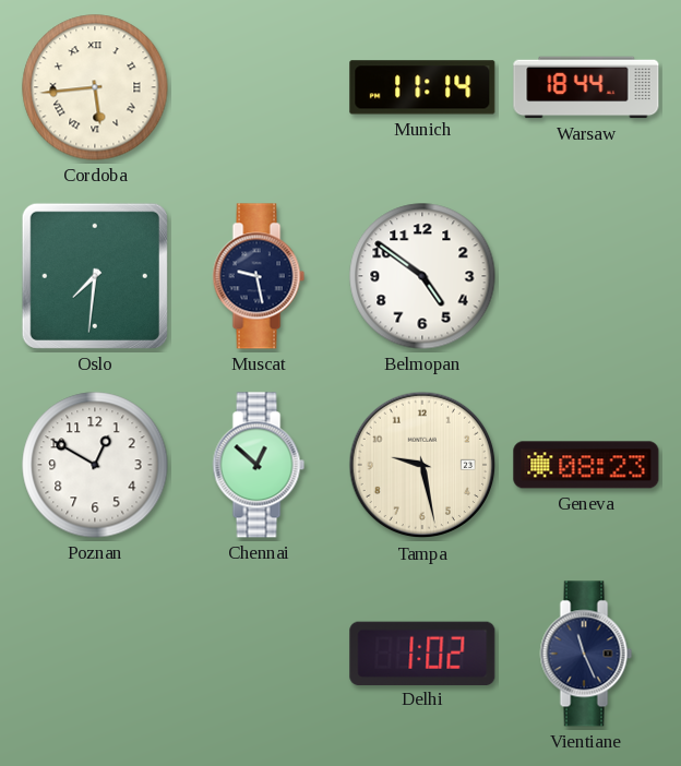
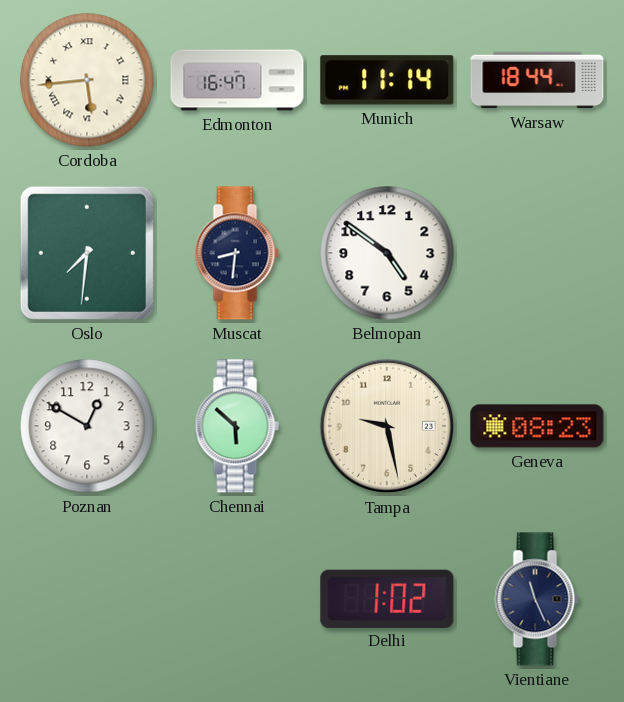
Edmonton: none -> 16:47
Muscat: 9:28 -> 8:31
Chennai: 12:52 -> 5:52
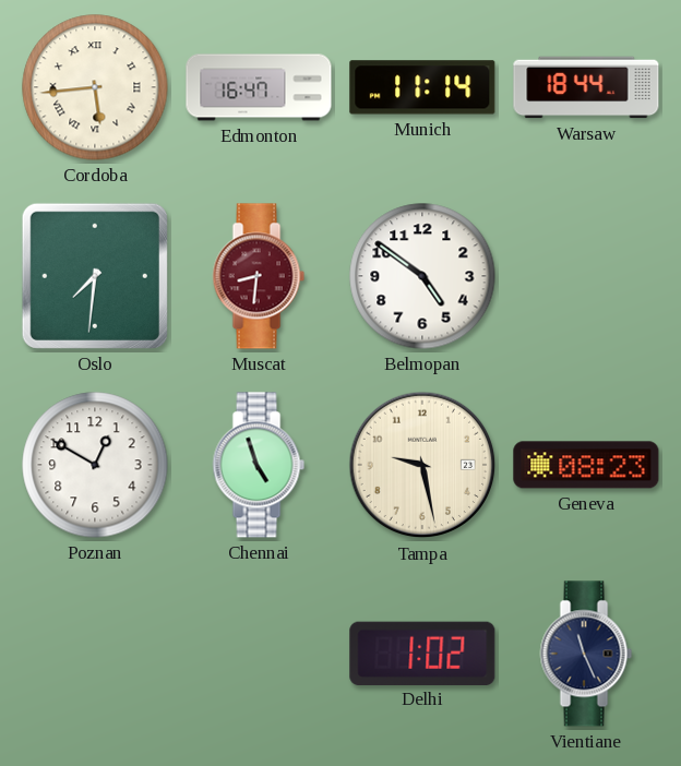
Muscat dial: navy -> burgundy
Chennai: 5:52 -> 4:57
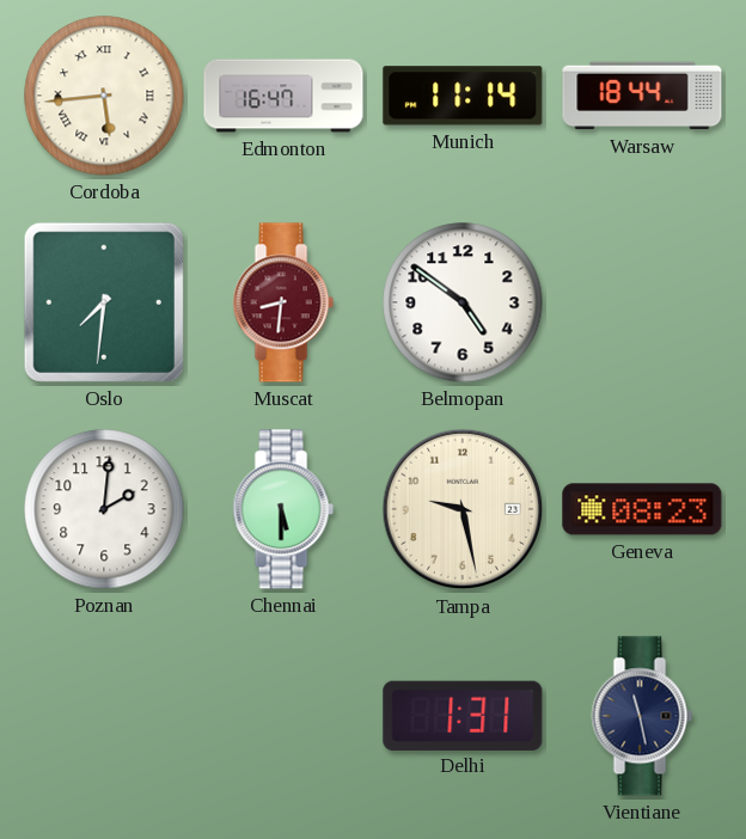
Poznan: 12:50 -> 2:01
Chennai: 4:57 -> 5:30
Delhi: 1:02 -> 1:31
Vientiane: 11:26 -> 11:28
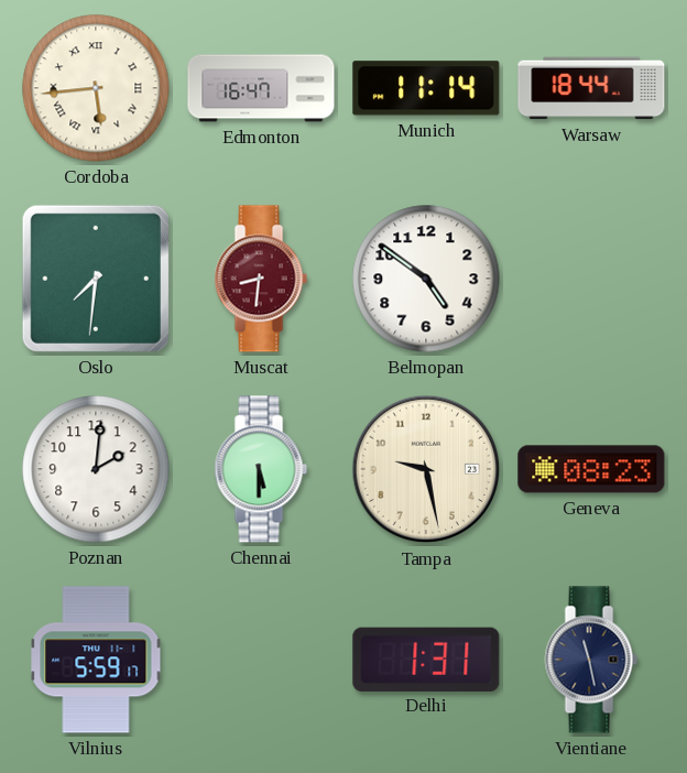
Vilnius: none -> 5:59
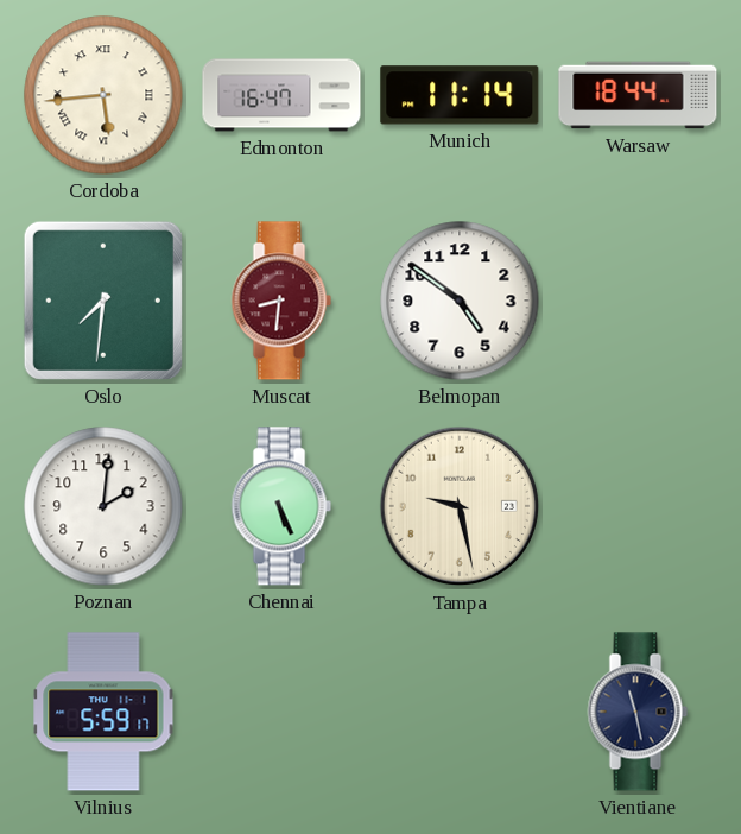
Chennai: 5:30 -> 5:26
Geneva: 08:23 -> none
Delhi: 1:31 -> none
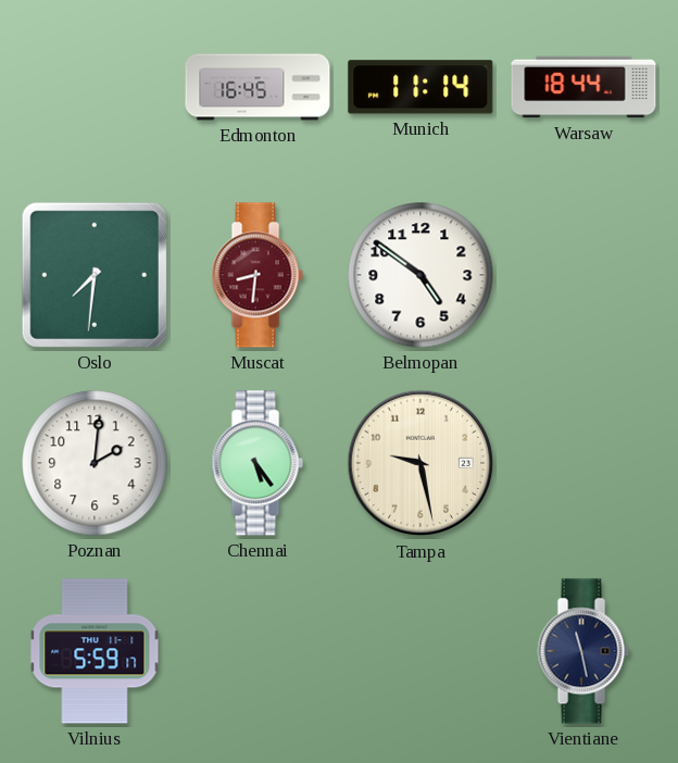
Cordoba: 5:44 -> none
Edmonton: 16:47 -> 16:45
Chennai: 5:26 -> 5:24
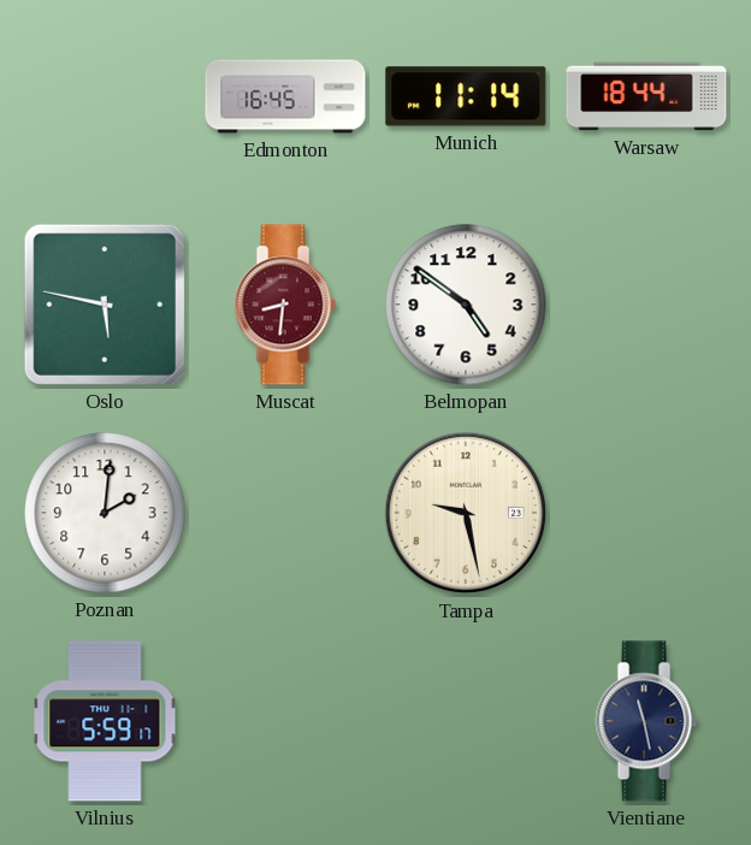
Oslo: 7:31 -> 5:47
Chennai: 5:24 -> none
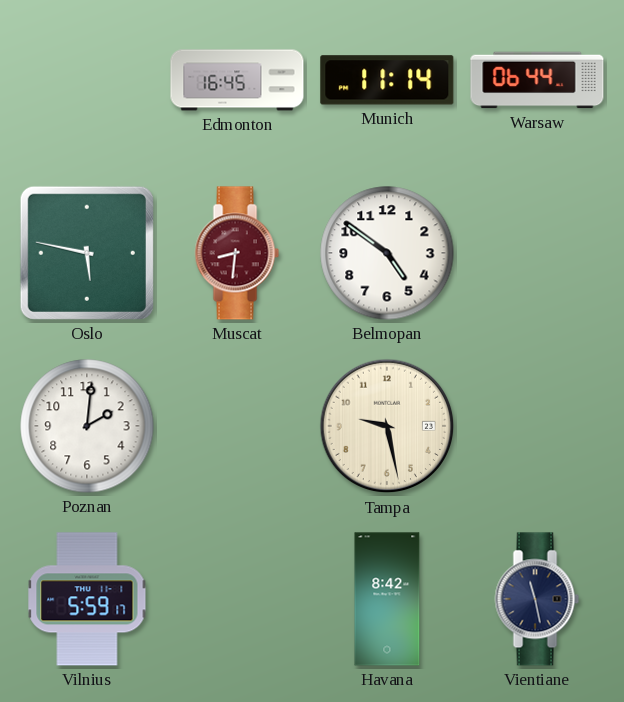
Warsaw: 18:44 -> 06:44
Havana: none -> 8:42
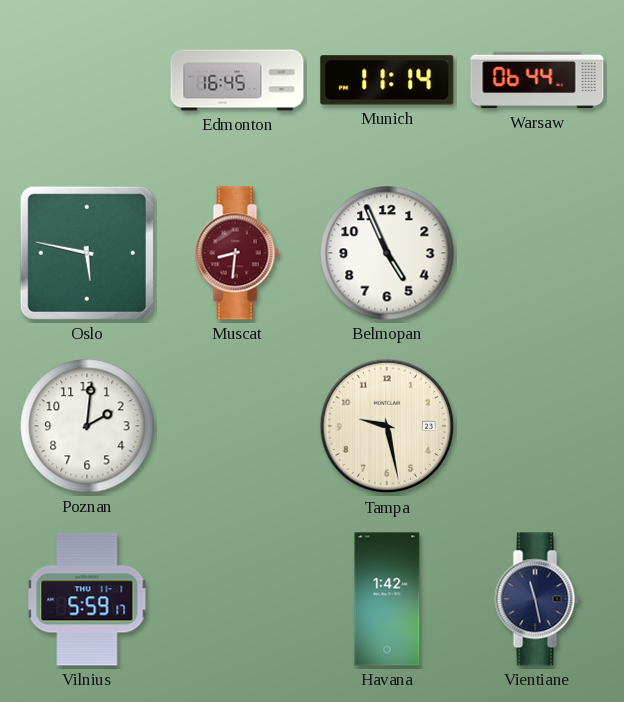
Belmopan: 4:51 -> 4:56
Havana: 8:42 -> 1:42
